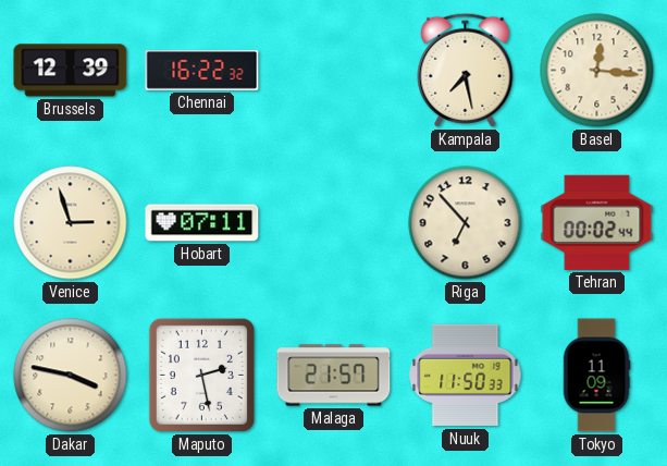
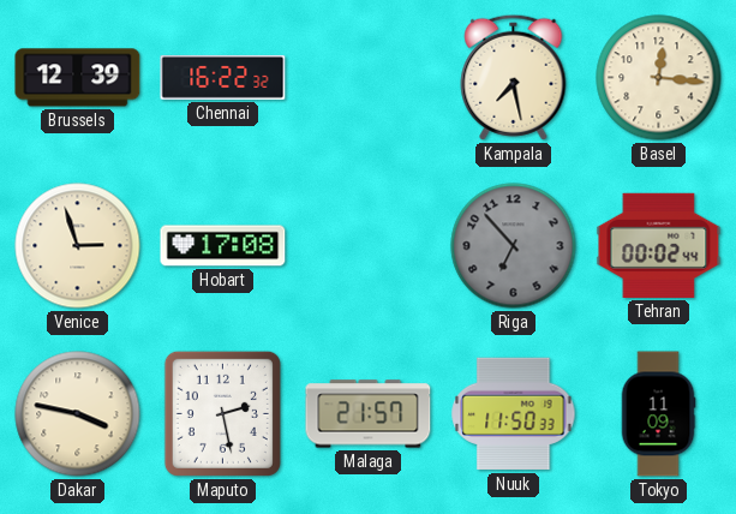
Hobart: 07:11 -> 17:08
Riga dial: cream -> grey
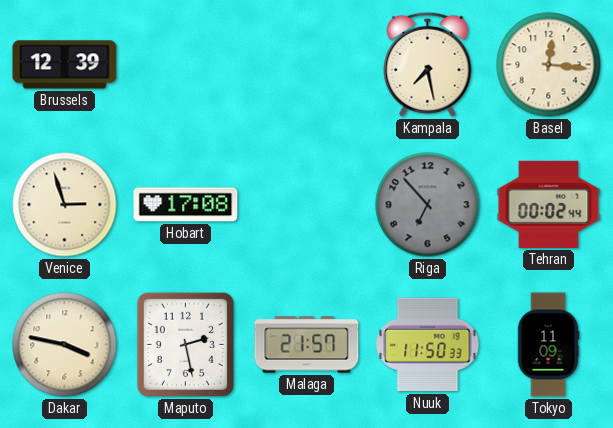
Chennai: 16:22 -> none
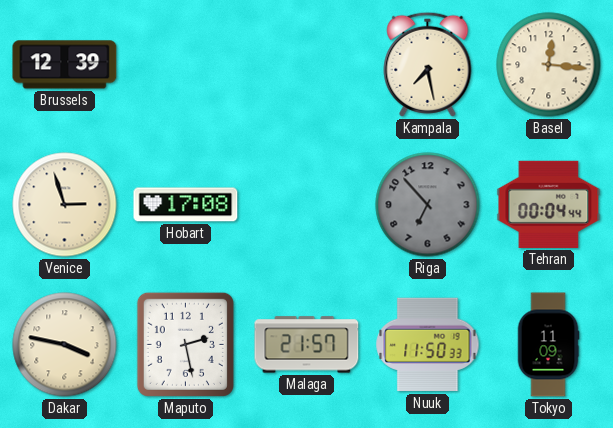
Tehran: 00:02 -> 00:04
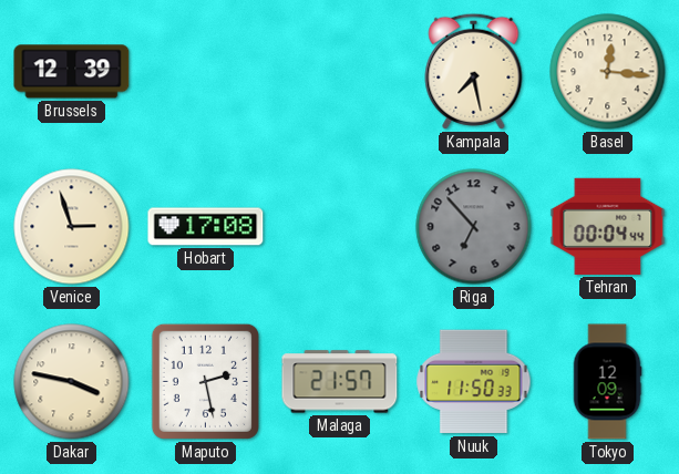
Tokyo: 11:09 -> 12:09
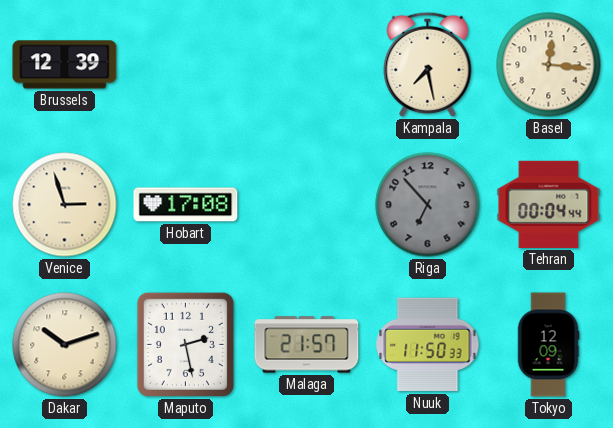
Dakar: 3:47 -> 10:12
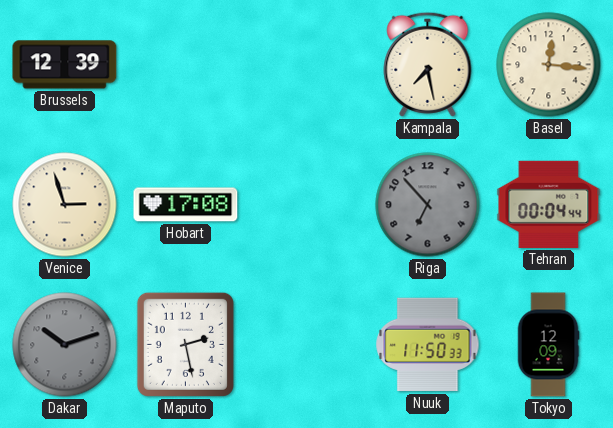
Dakar dial: cream -> grey
Malaga: 21:57 -> none
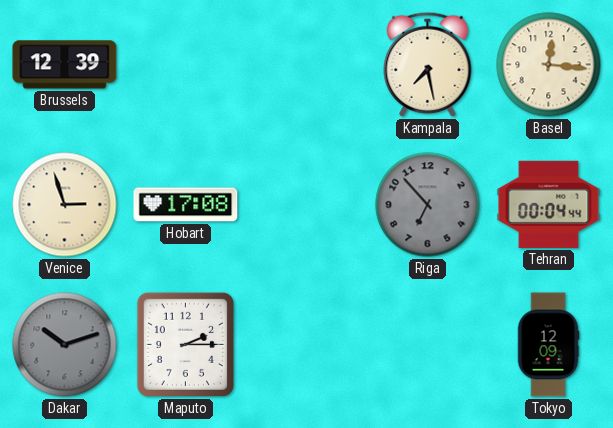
Maputo: 2:28 -> 2:15
Nuuk: 11:50 -> none
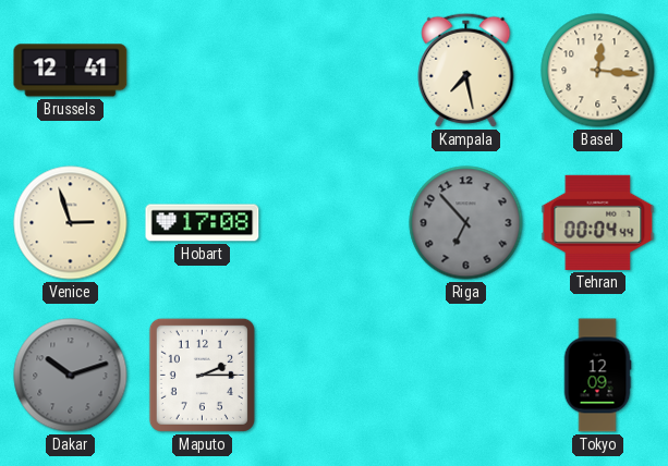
Brussels: 12:39 -> 12:41
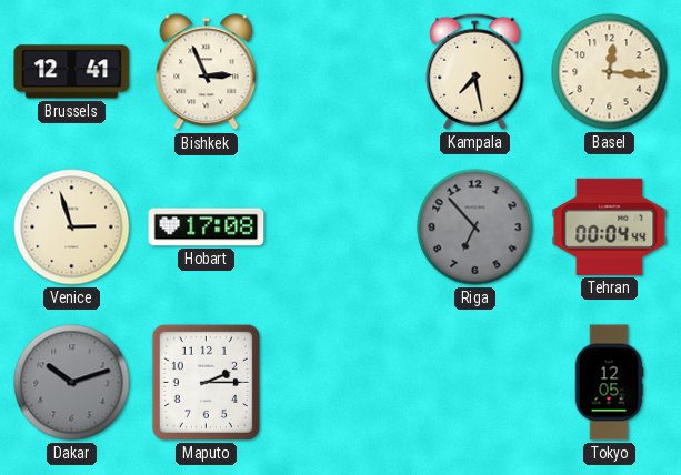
Bishkek: none -> 2:56
Tokyo: 12:09 -> 12:05
